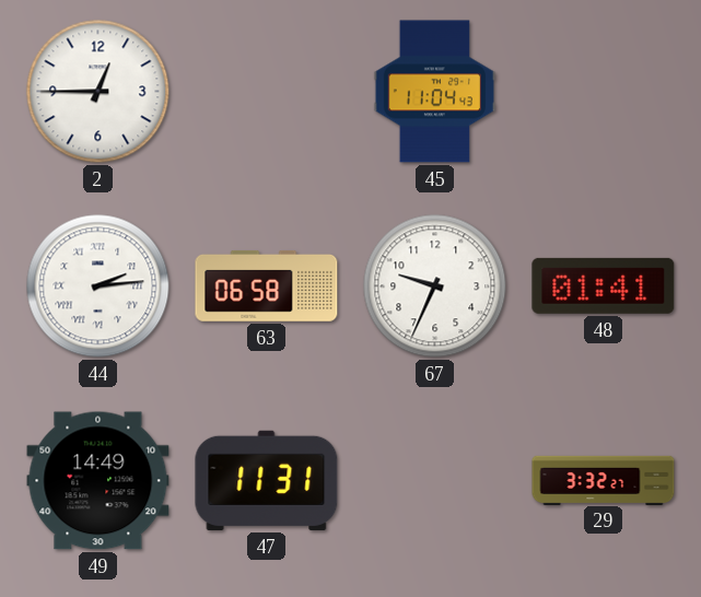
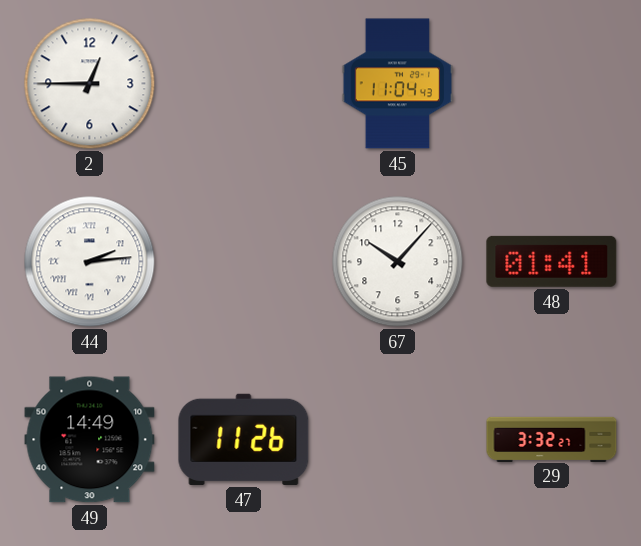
63: 06:58 -> none
67: 9:34 -> 10:07
47: 11:31 -> 11:26
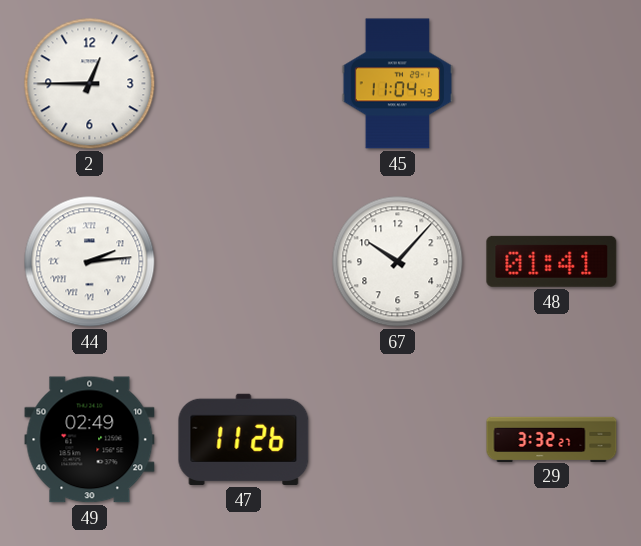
49: 14:49 -> 02:49
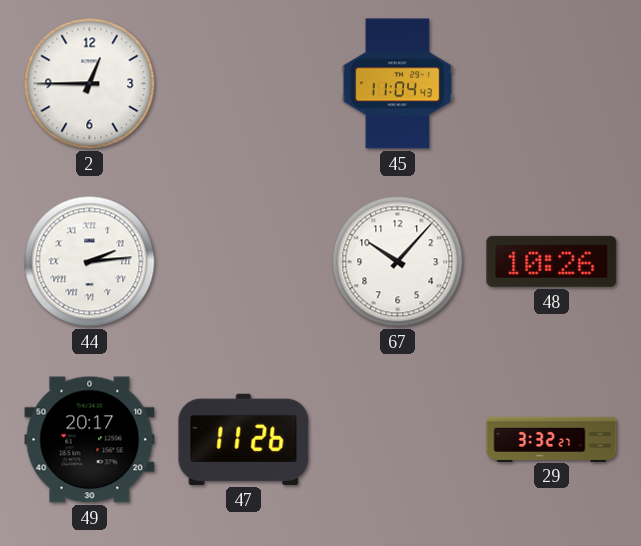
48: 01:41 -> 10:26
49: 02:49 -> 20:17
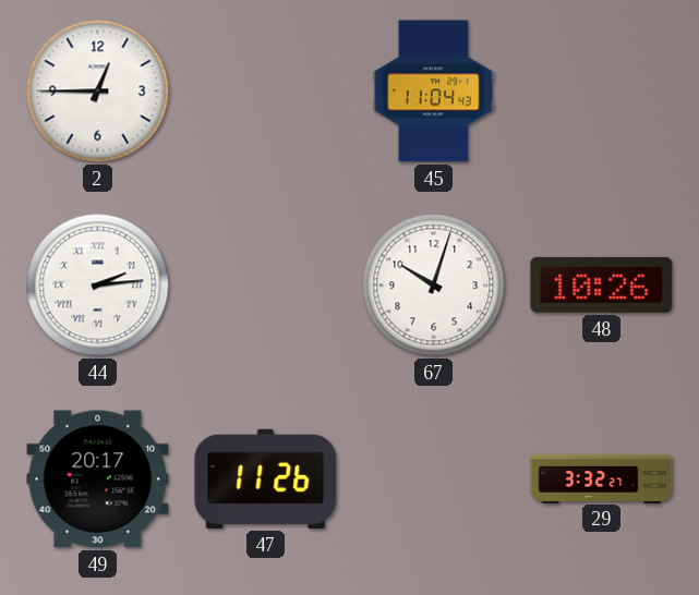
67: 10:07 -> 10:03
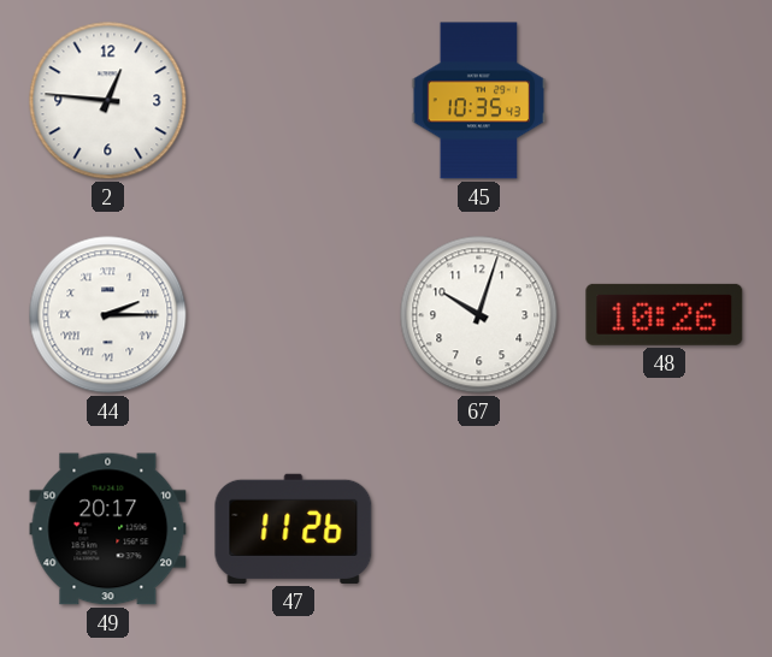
2: 12:45 -> 12:46
45: 11:04 -> 10:35
44: 2:14 -> 2:15
29: 3:32 -> none
